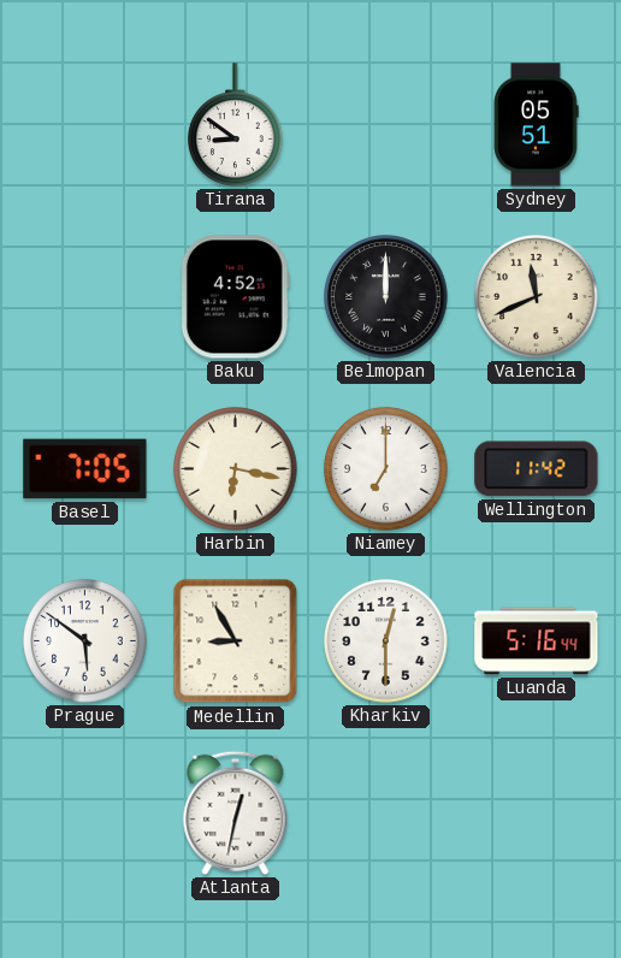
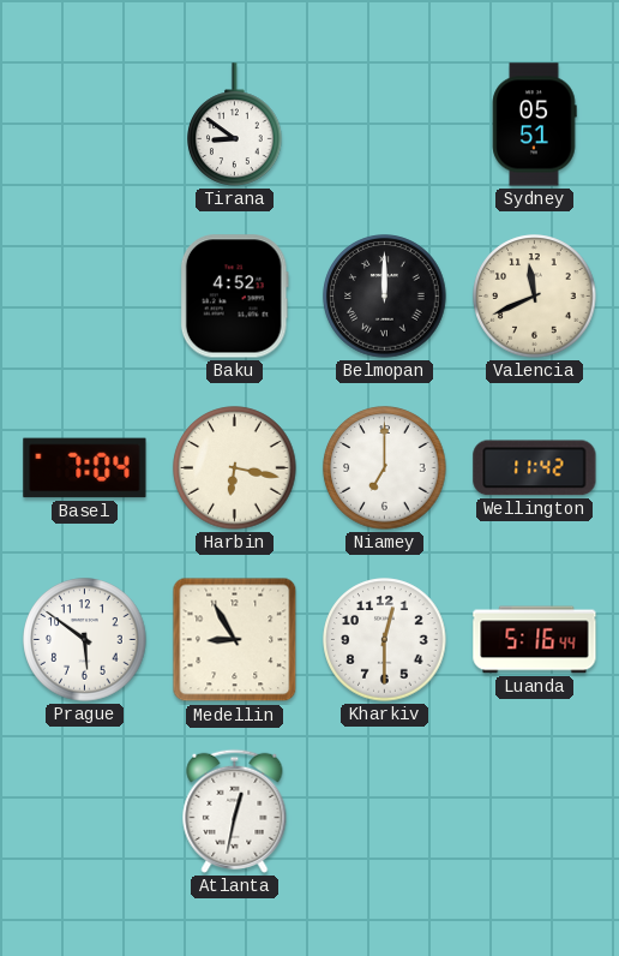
Basel: 7:05 -> 7:04
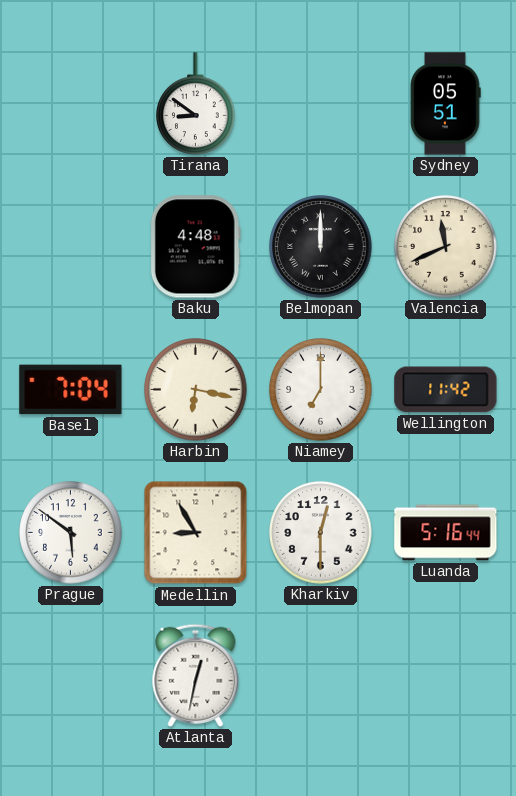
Baku: 4:52 -> 4:48
